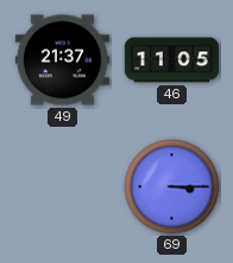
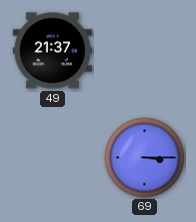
46: 11:05 -> none
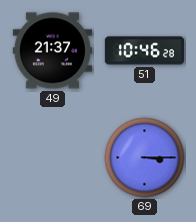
51: none -> 10:46
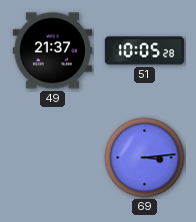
51: 10:46 -> 10:05
69: 3:15 -> 3:14
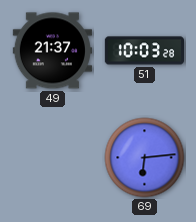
51: 10:05 -> 10:03
69: 3:14 -> 6:14
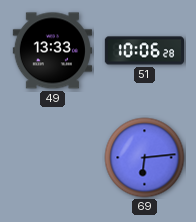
49: 21:37 -> 13:33
51: 10:03 -> 10:06
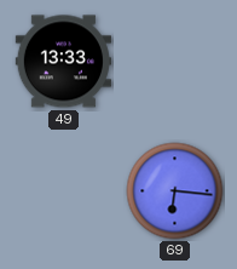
51: 10:06 -> none
69: 6:14 -> 6:16
